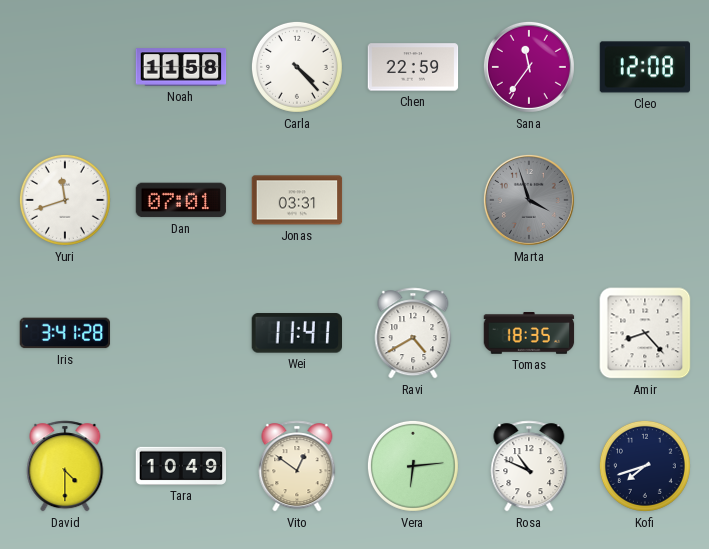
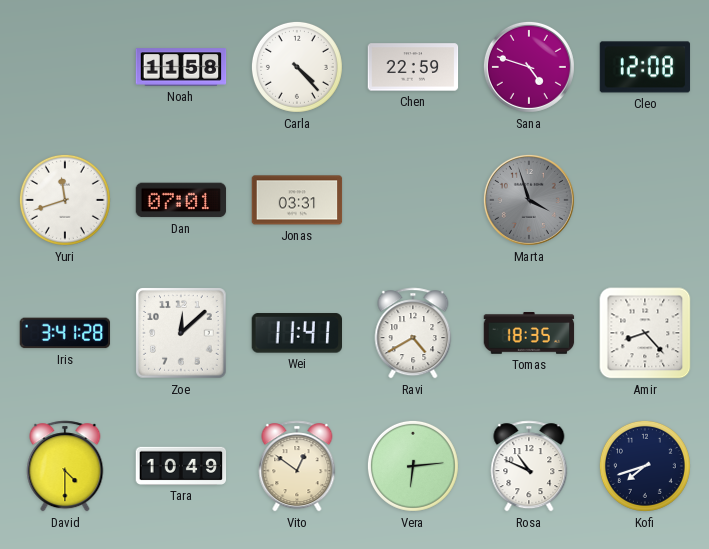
Sana: 11:36 -> 4:48
Zoe: none -> 12:08
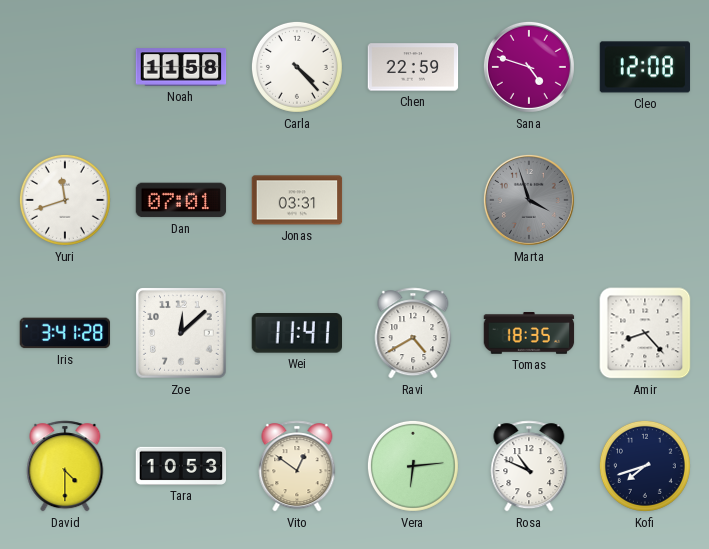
Tara: 10:49 -> 10:53
